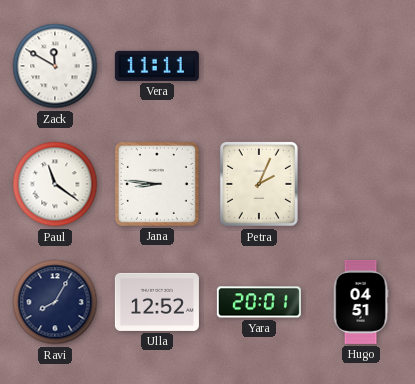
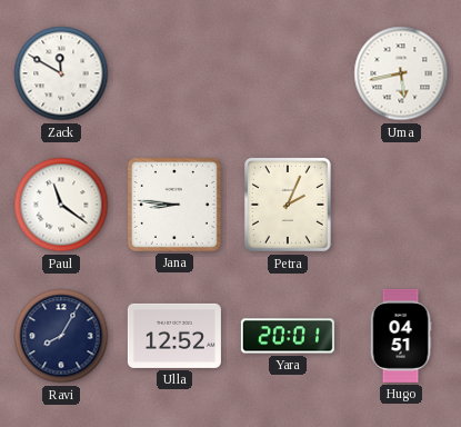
Vera: 11:11 -> none
Uma: none -> 5:43
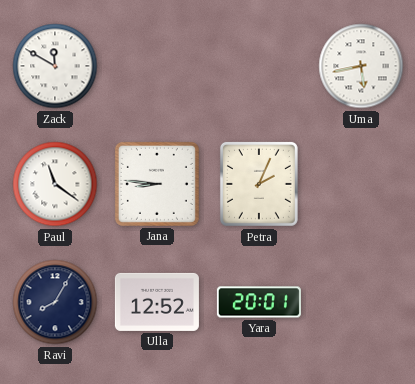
Hugo: 04:51 -> none
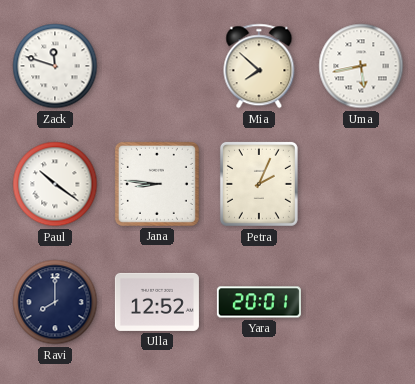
Zack: 11:50 -> 11:48
Mia: none -> 7:52
Paul: 11:21 -> 10:21
Ravi: 8:05 -> 8:00
